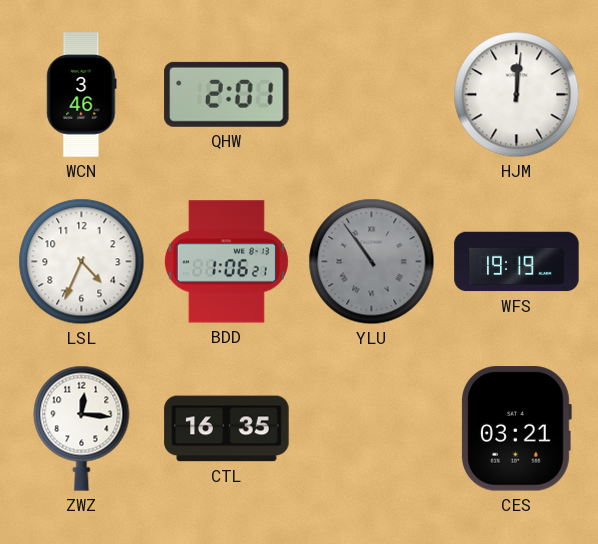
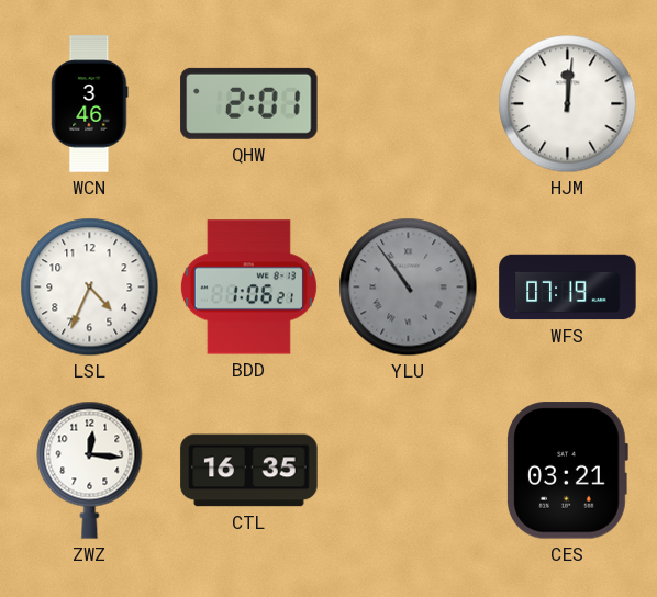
WFS: 19:19 -> 07:19
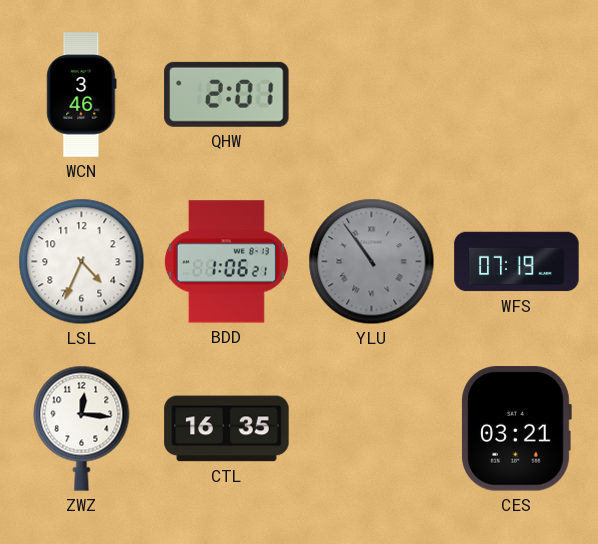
HJM: 12:01 -> none
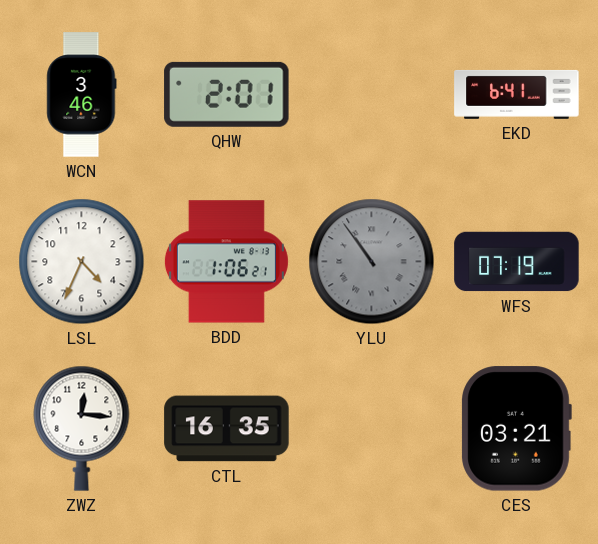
EKD: none -> 6:41
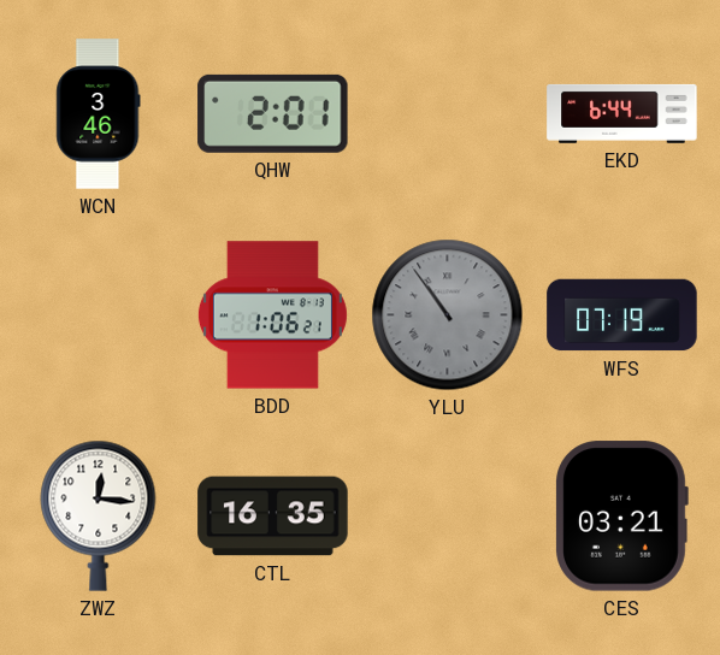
EKD: 6:41 -> 6:44
LSL: 4:34 -> none
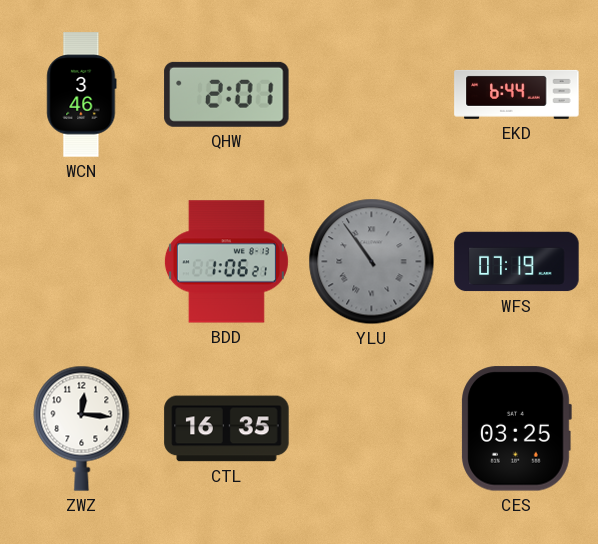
CES: 03:21 -> 03:25
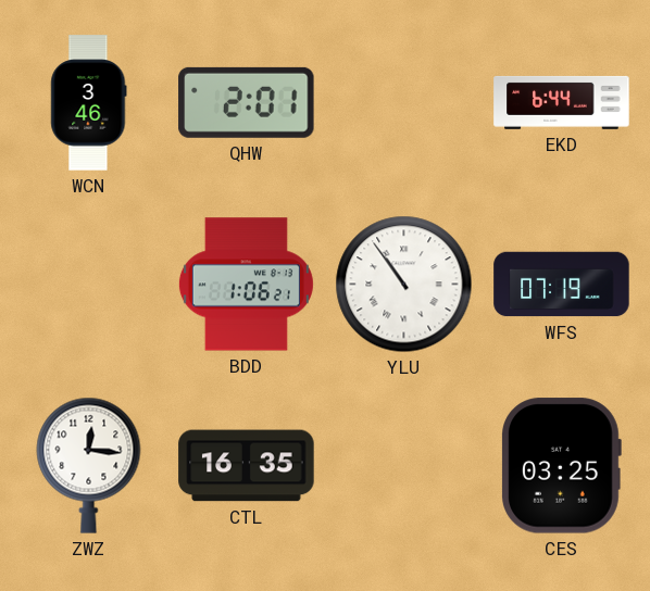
YLU dial: grey -> white
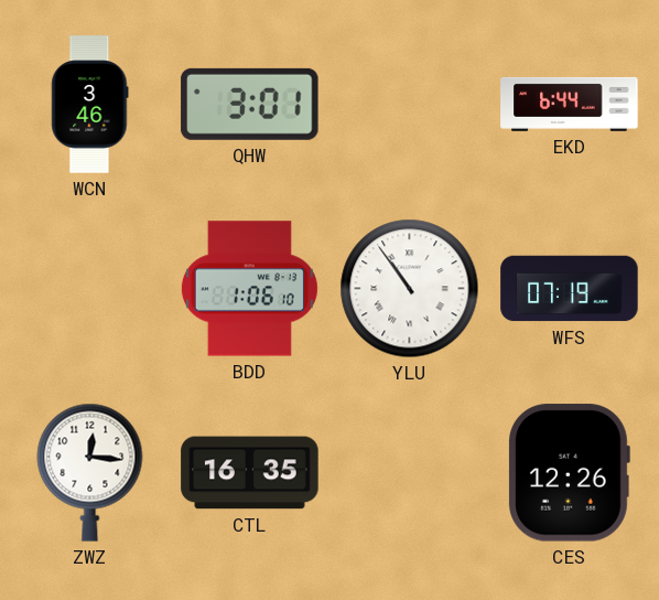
QHW: 2:01 -> 3:01
BDD: 1:06:21 -> 1:06:10
CES: 03:25 -> 12:26
